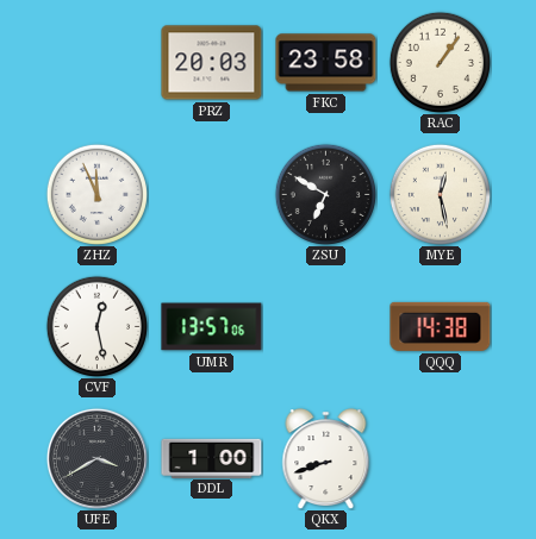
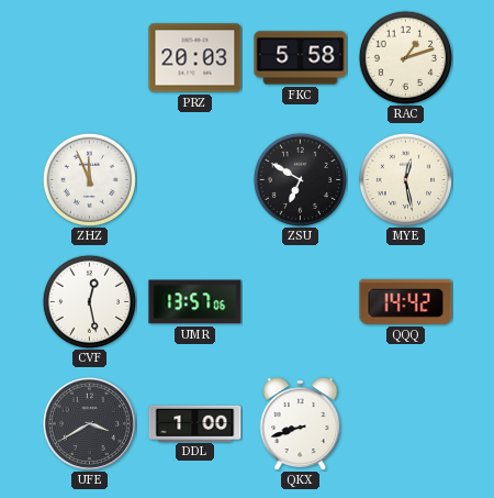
FKC: 23:58 -> 5:58
RAC: 1:06 -> 1:12
QQQ: 14:38 -> 14:42
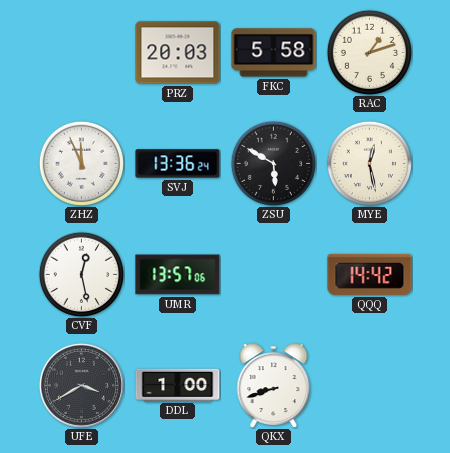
SVJ: none -> 13:36
ZSU: 6:50 -> 5:50
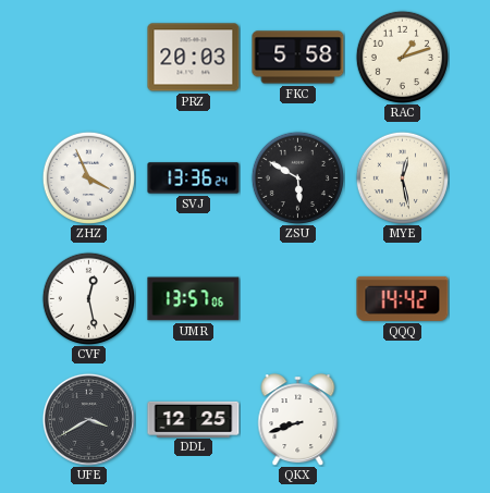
ZHZ: 11:56 -> 3:56
DDL: 1:00 -> 12:25
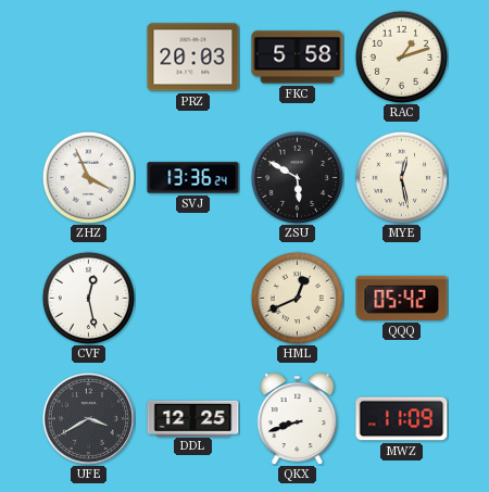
UMR: 13:57 -> none
HML: none -> 12:41
QQQ: 14:42 -> 05:42
MWZ: none -> 11:09
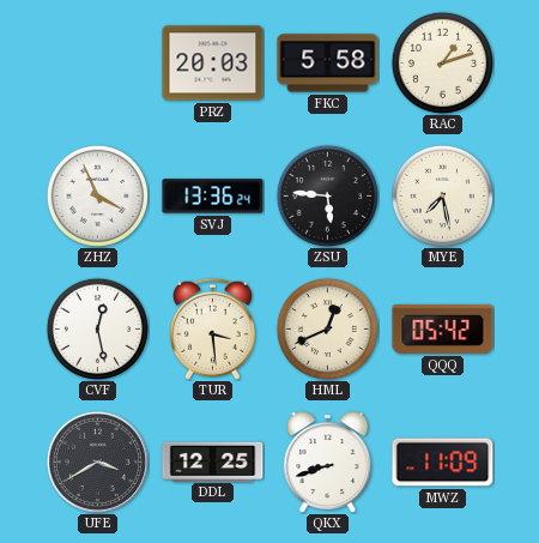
ZSU: 5:50 -> 5:46
MYE: 12:28 -> 7:28
TUR: none -> 3:29
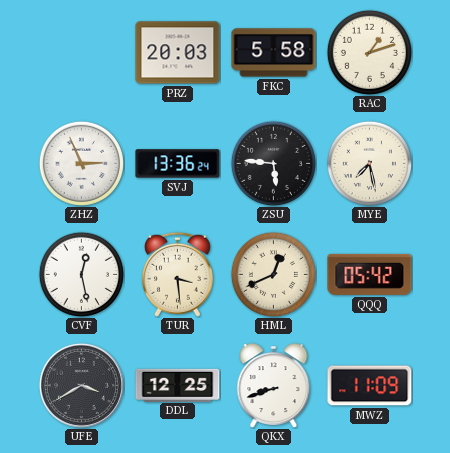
ZHZ: 3:56 -> 2:56
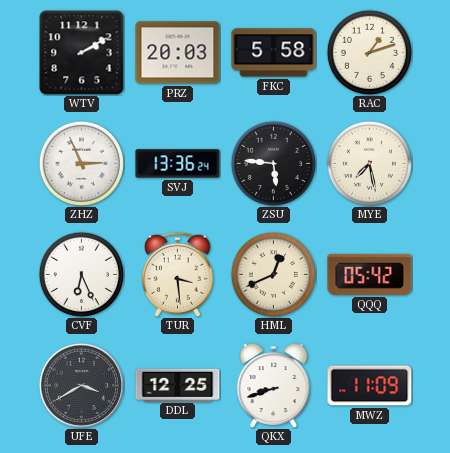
WTV: none -> 2:10
CVF: 12:28 -> 6:26
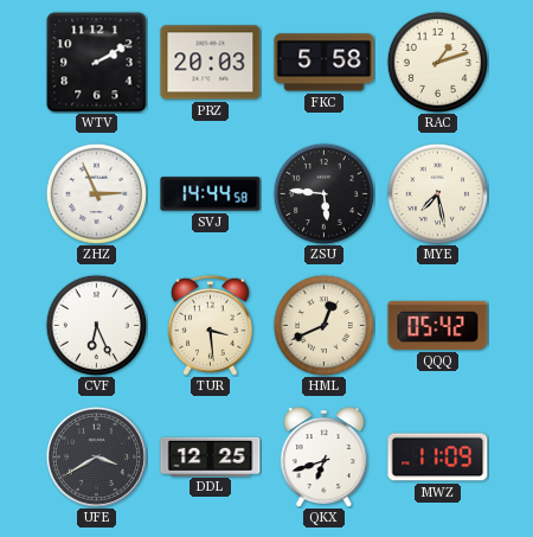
SVJ: 13:36 -> 14:44
QKX: 8:42 -> 6:42
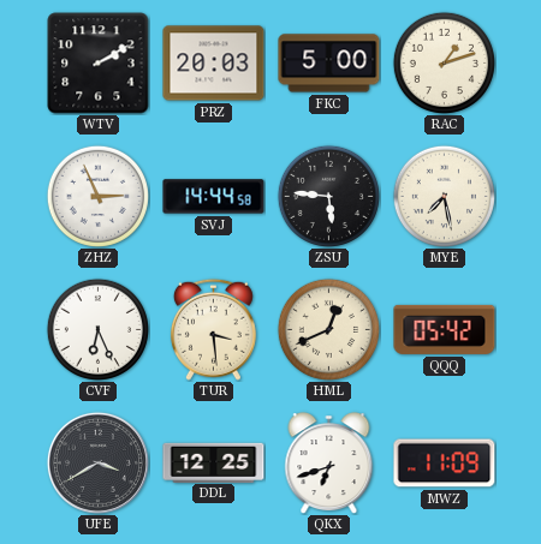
FKC: 5:58 -> 5:00
